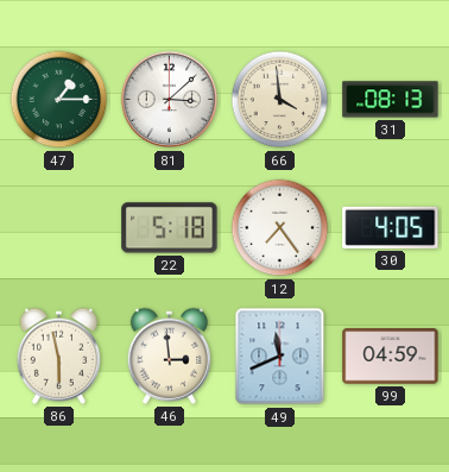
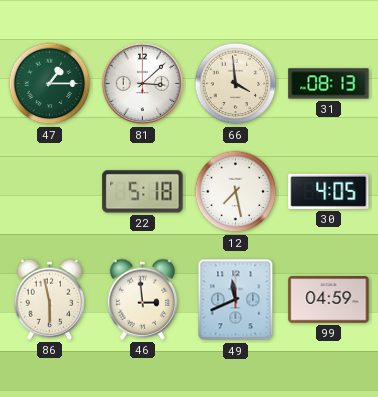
12: 7:24 -> 7:28
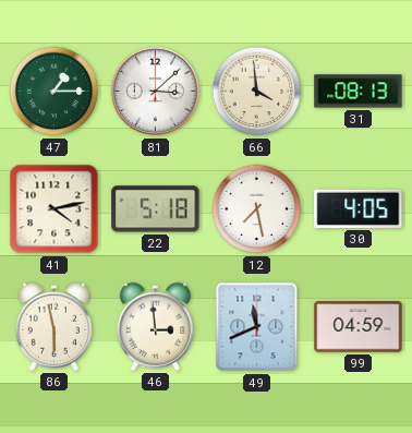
41: none -> 4:13
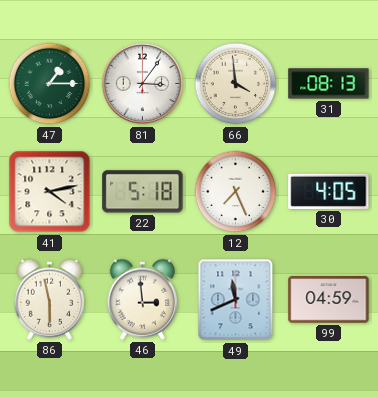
81: 3:08 -> 3:06
12: 7:28 -> 7:26
